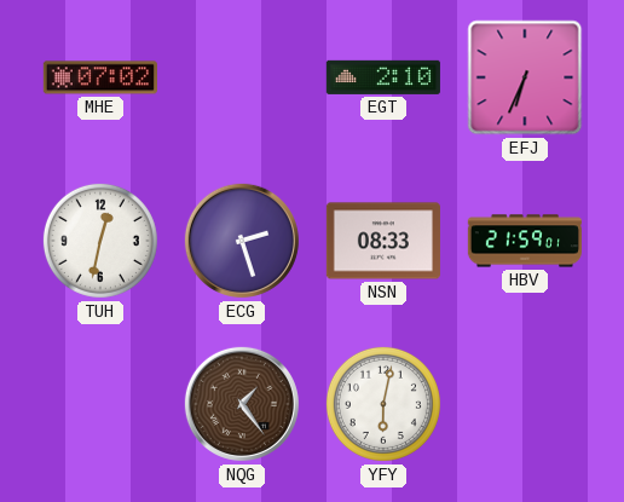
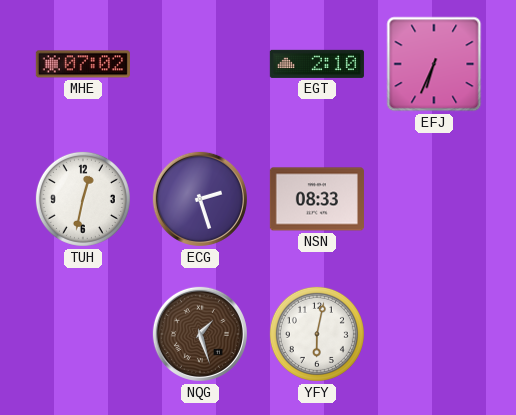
HBV: 21:59 -> none
NQG: 1:24 -> 1:27
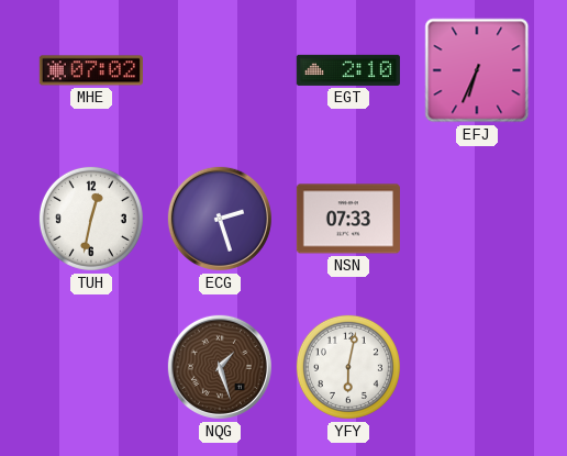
NSN: 08:33 -> 07:33
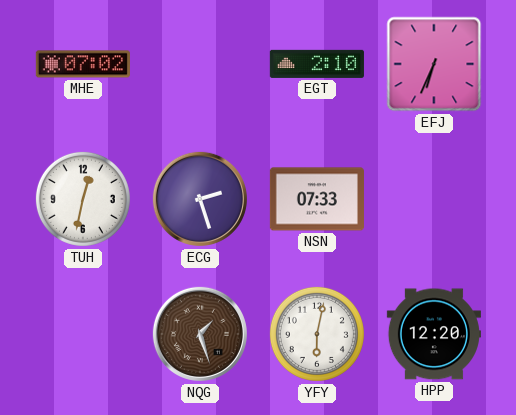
HPP: none -> 12:20
